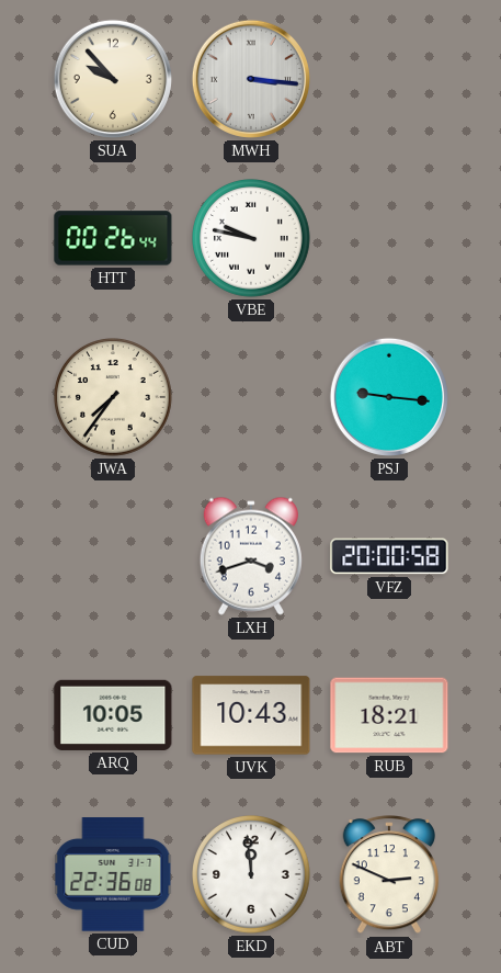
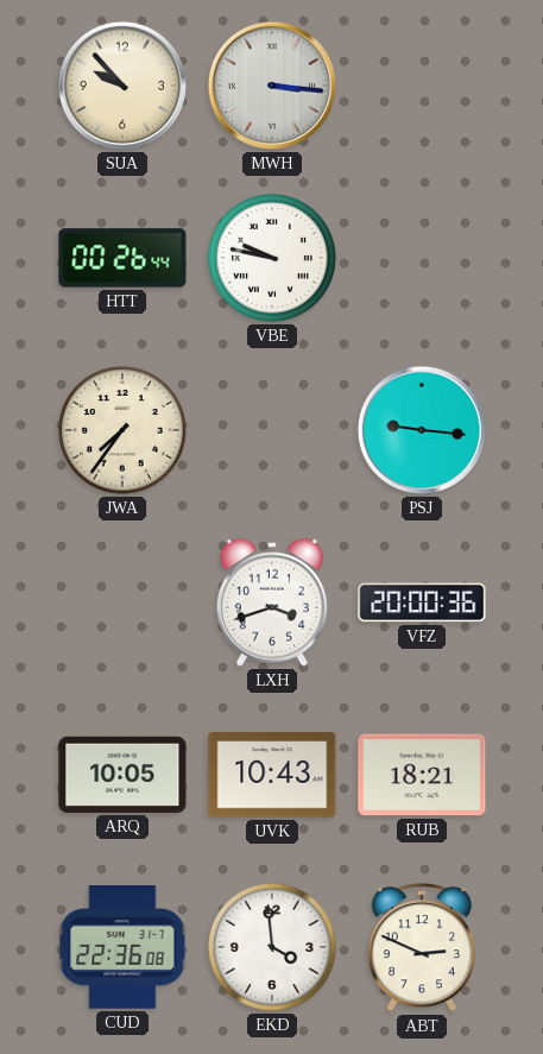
VFZ: 20:00:58 -> 20:00:36
EKD: 11:59 -> 3:59
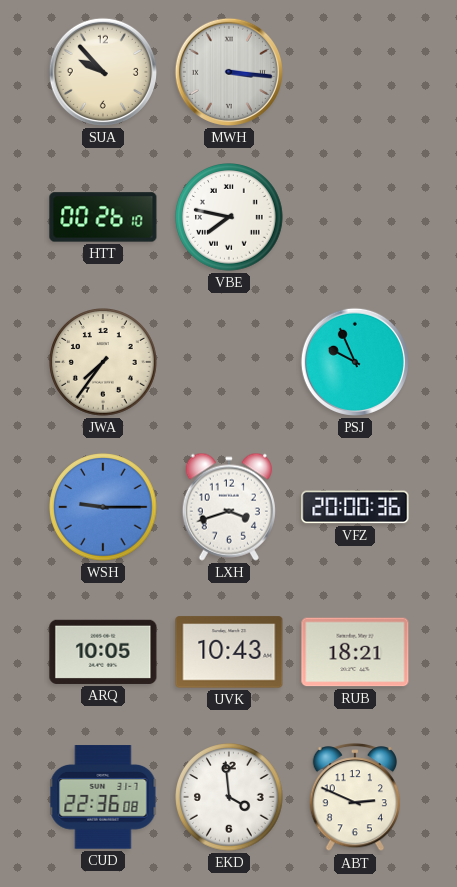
HTT: 00:26:44 -> 00:26:10
VBE: 9:47 -> 7:47
PSJ: 9:16 -> 9:56
WSH: none -> 9:15
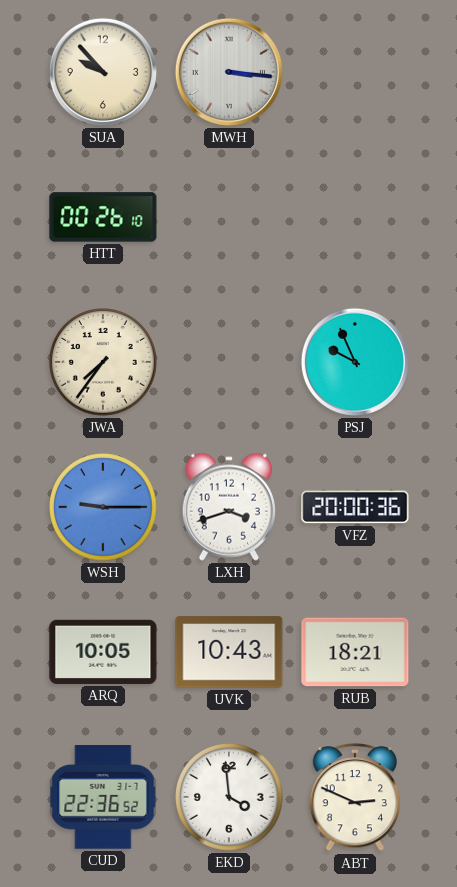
VBE: 7:47 -> none
CUD: 22:36:08 -> 22:36:52
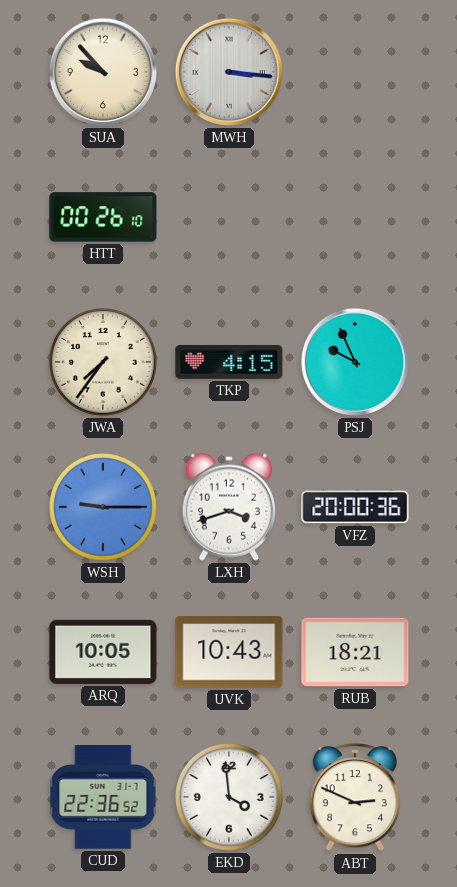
TKP: none -> 4:15
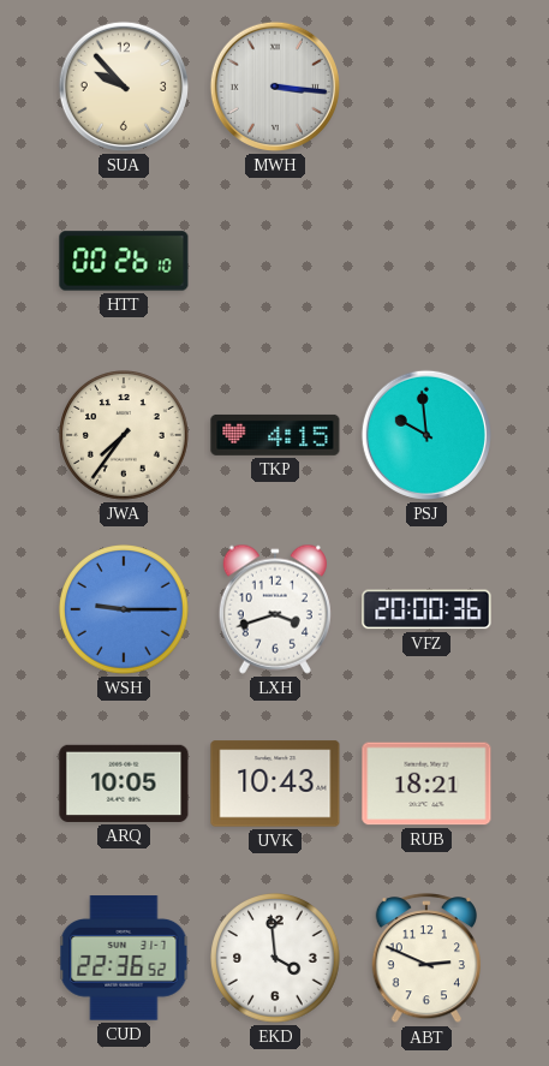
PSJ: 9:56 -> 9:59
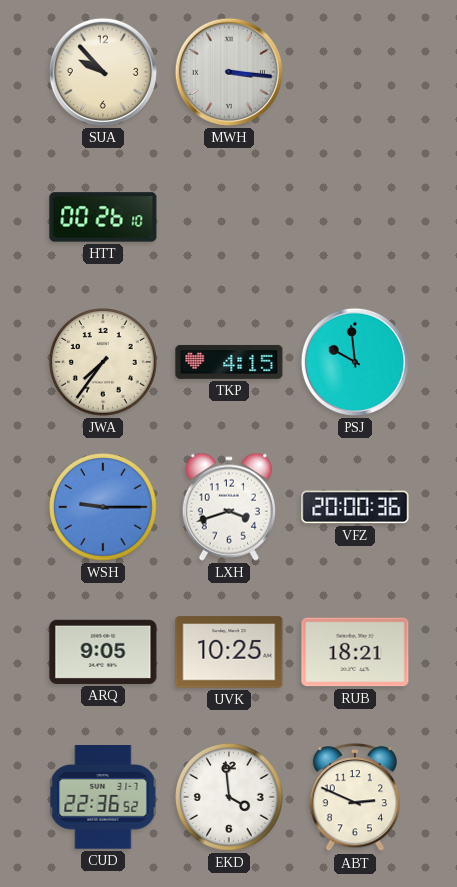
ARQ: 10:05 -> 9:05
UVK: 10:43 -> 10:25
